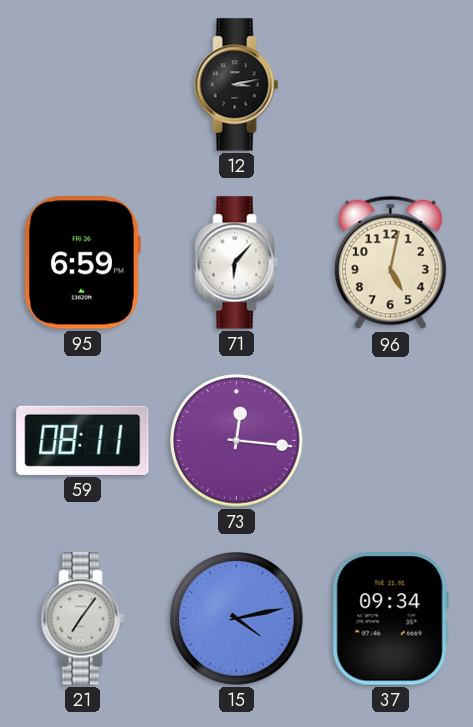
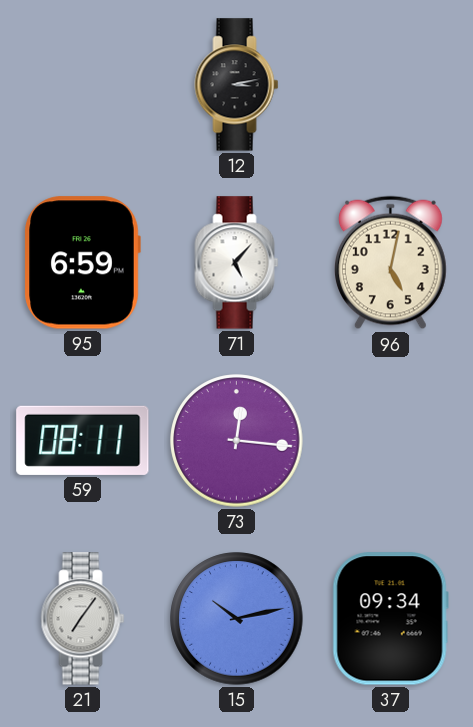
71: 6:07 -> 5:07
15: 4:13 -> 10:13
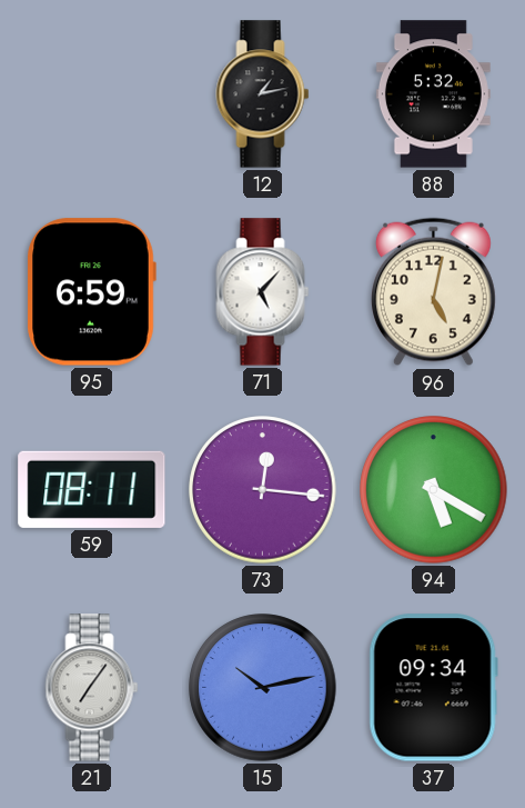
12: 3:13 -> 1:13
88: none -> 5:32
94: none -> 5:20
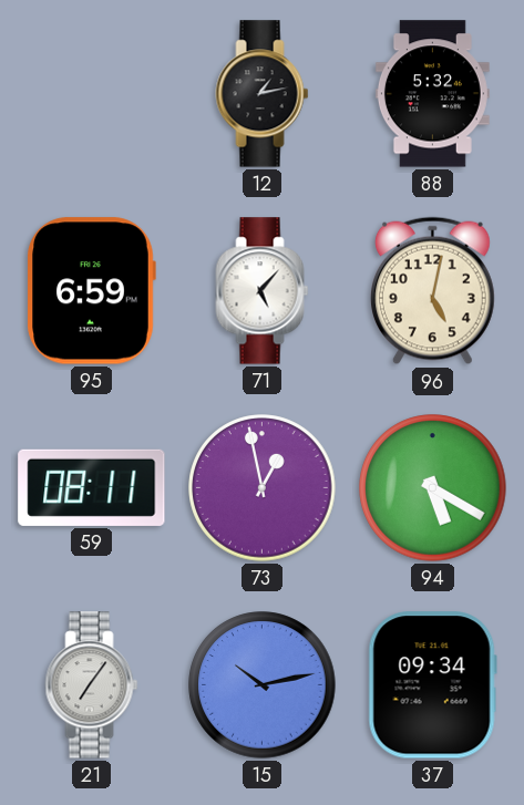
73: 12:16 -> 12:58
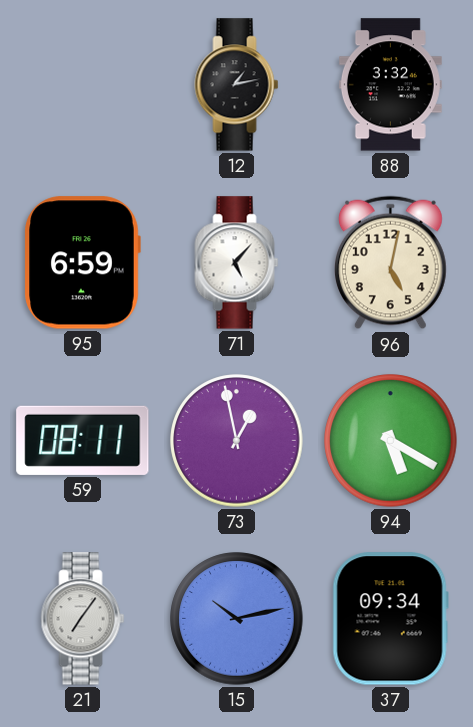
88: 5:32 -> 3:32
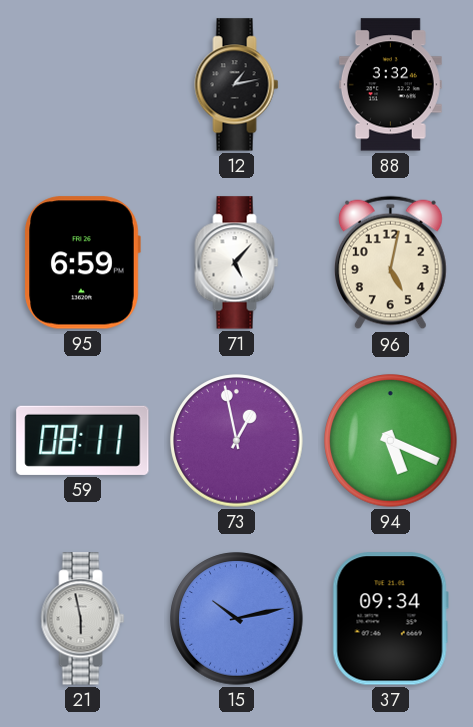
94: 5:20 -> 5:19
21: 7:06 -> 5:58
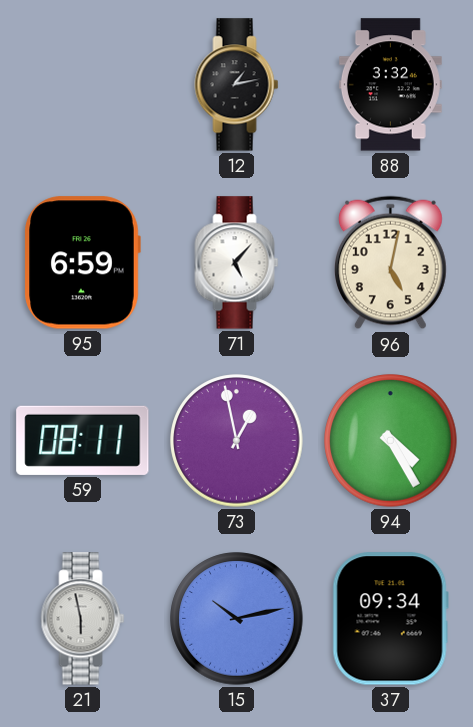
94: 5:19 -> 4:25
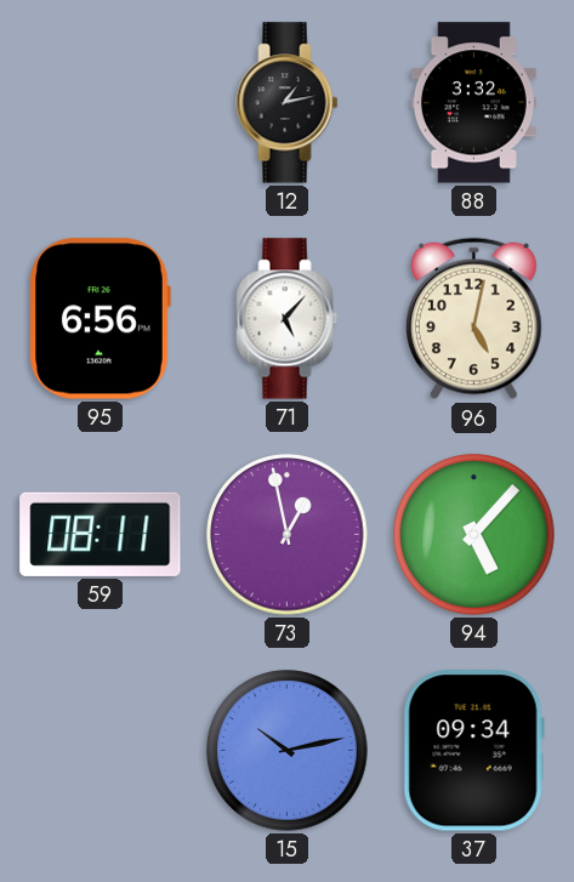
95: 6:59 -> 6:56
94: 4:25 -> 5:07
21: 5:58 -> none
